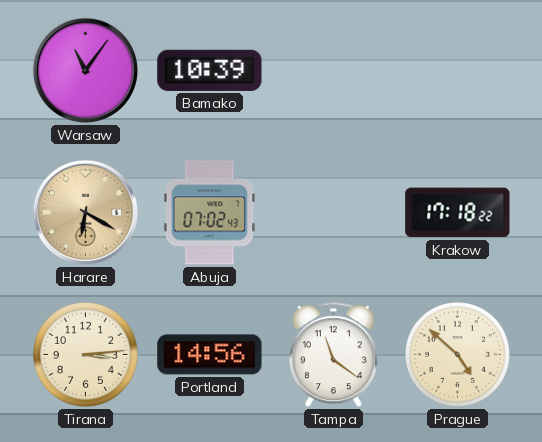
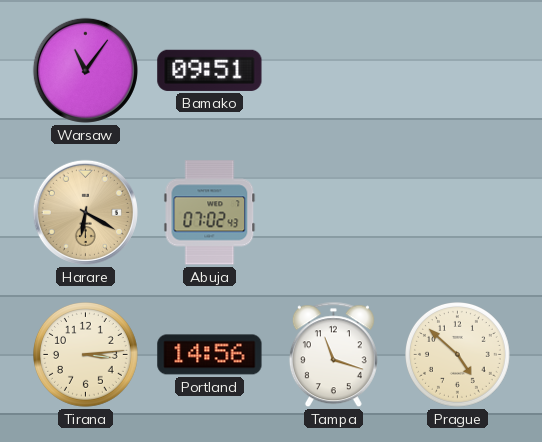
Bamako: 10:39 -> 09:51
Krakow: 17:18 -> none
Tampa: 11:21 -> 11:18
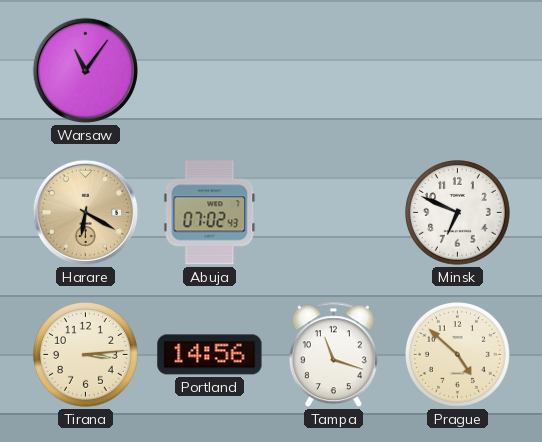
Bamako: 09:51 -> none
Minsk: none -> 6:49
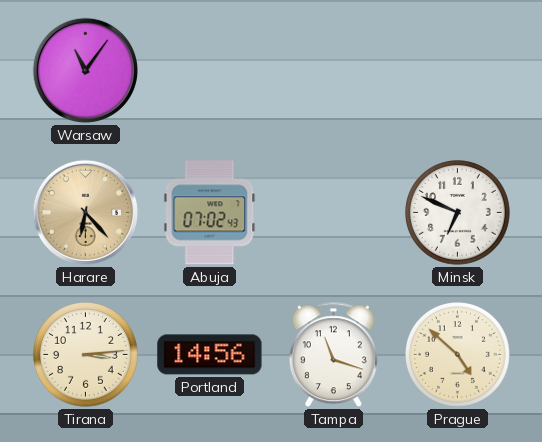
Harare: 6:20 -> 6:23
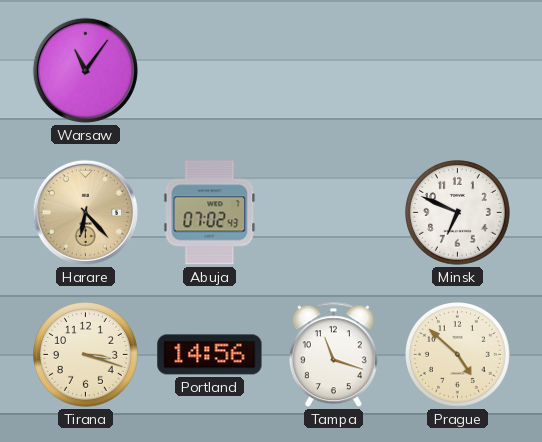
Tirana: 3:14 -> 3:18
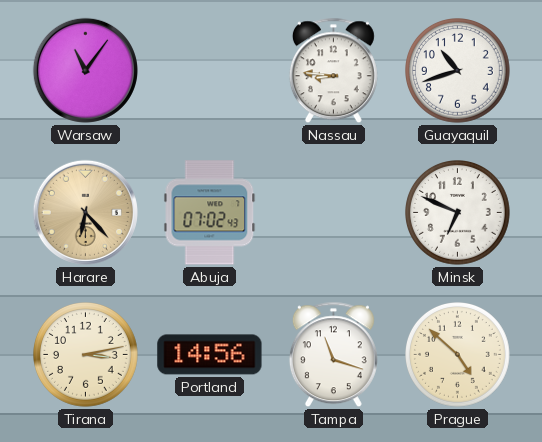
Nassau: none -> 8:46
Guayaquil: none -> 10:42
Tirana: 3:18 -> 3:13
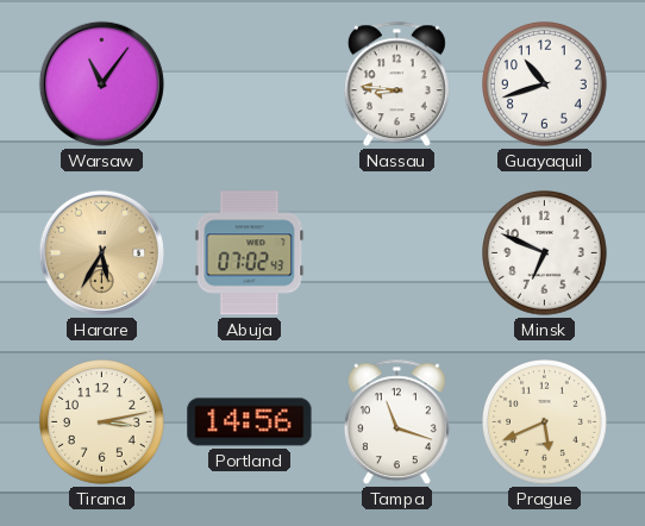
Harare: 6:23 -> 5:35
Prague: 4:52 -> 5:41
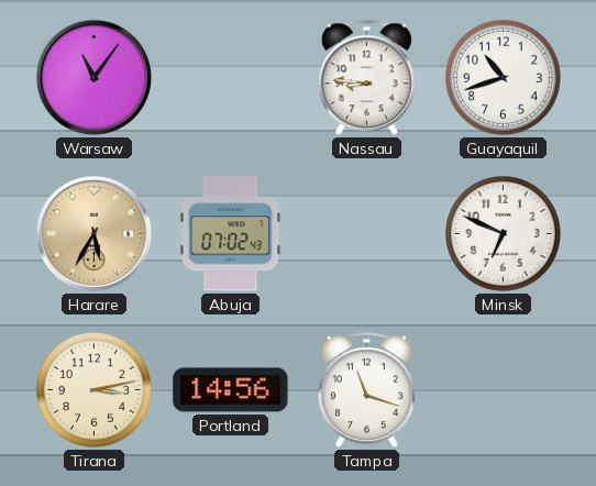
Prague: 5:41 -> none
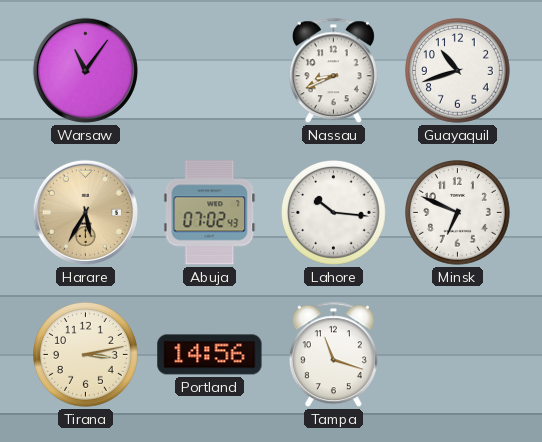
Nassau: 8:46 -> 8:41
Lahore: none -> 10:16
